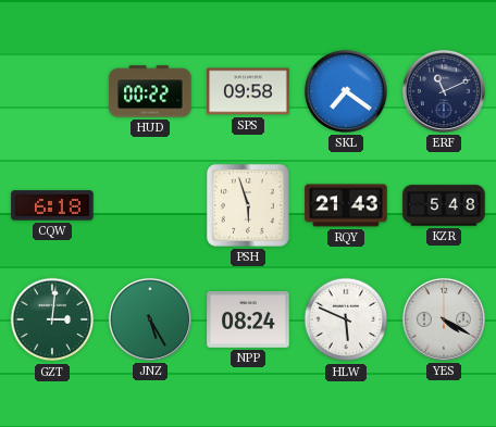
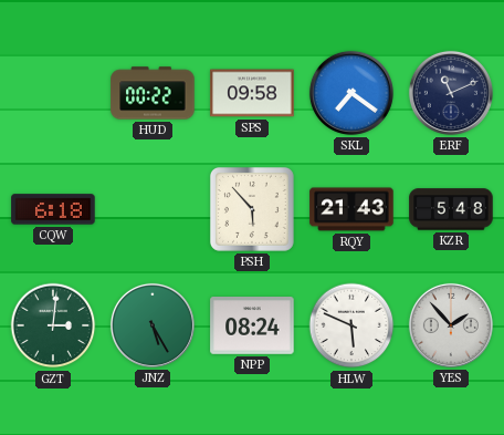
PSH: 5:57 -> 5:53
YES: 4:20 -> 1:53
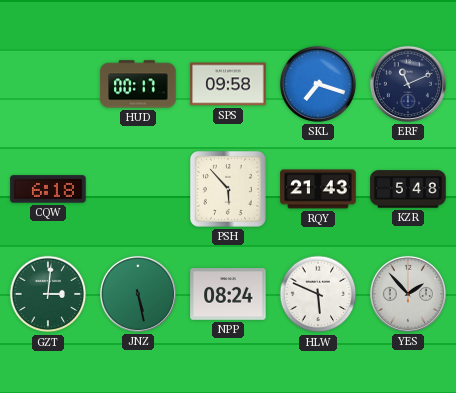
HUD: 00:22 -> 00:17
SKL: 7:21 -> 7:18
JNZ: 5:25 -> 5:28
